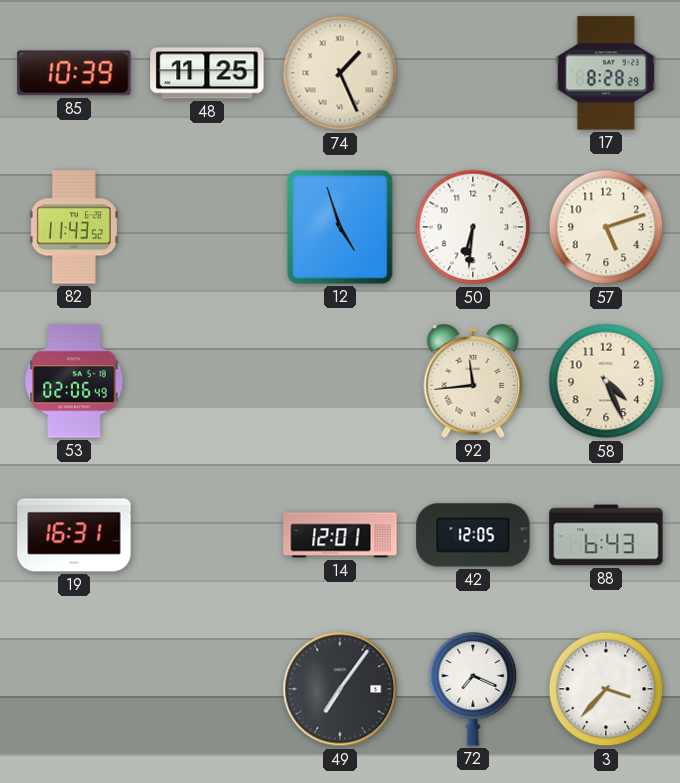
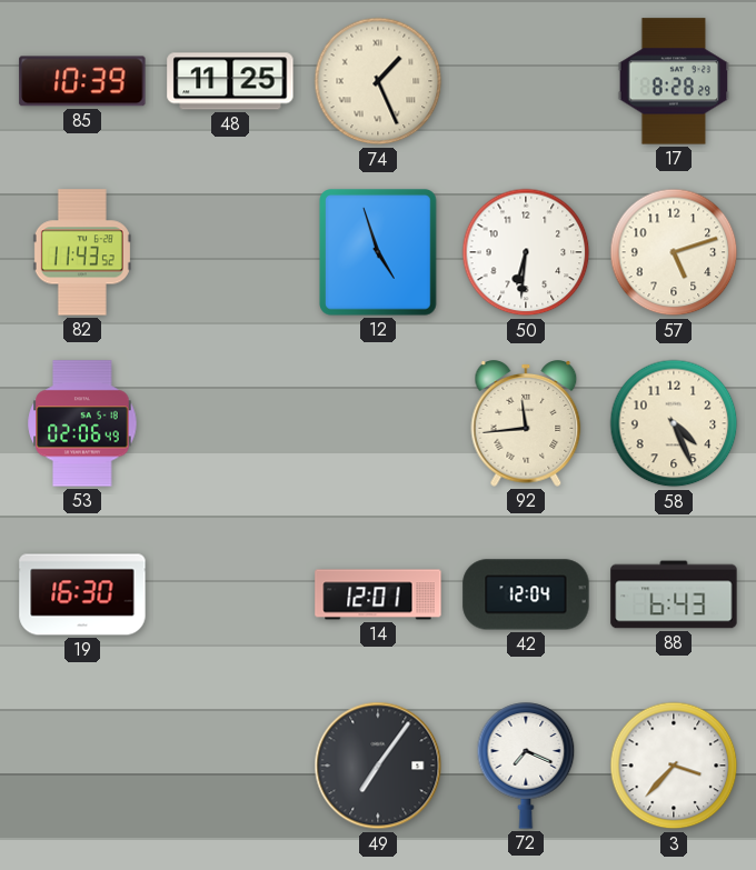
19: 16:31 -> 16:30
42: 12:05 -> 12:04
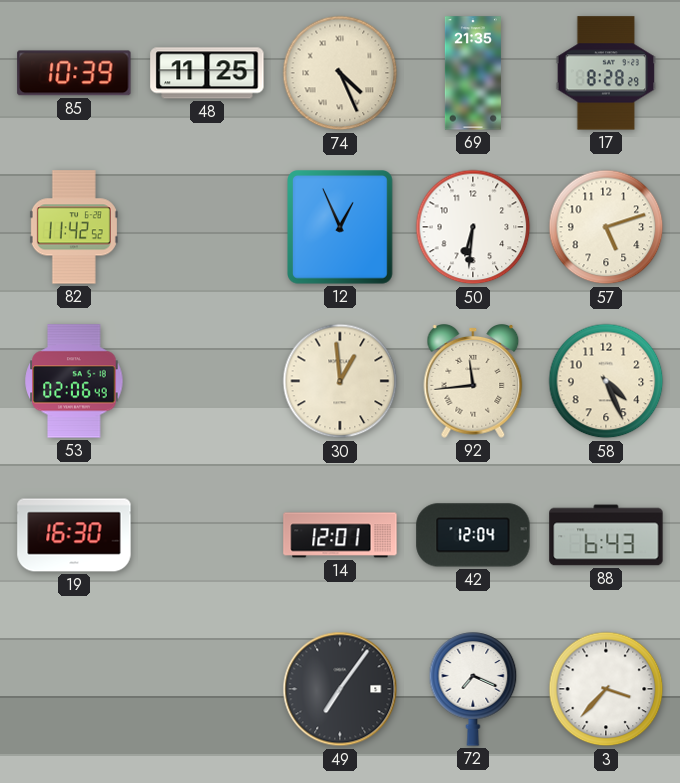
74: 1:26 -> 4:26
69: none -> 21:35
82: 11:43 -> 11:42
12: 4:57 -> 12:56
30: none -> 12:59
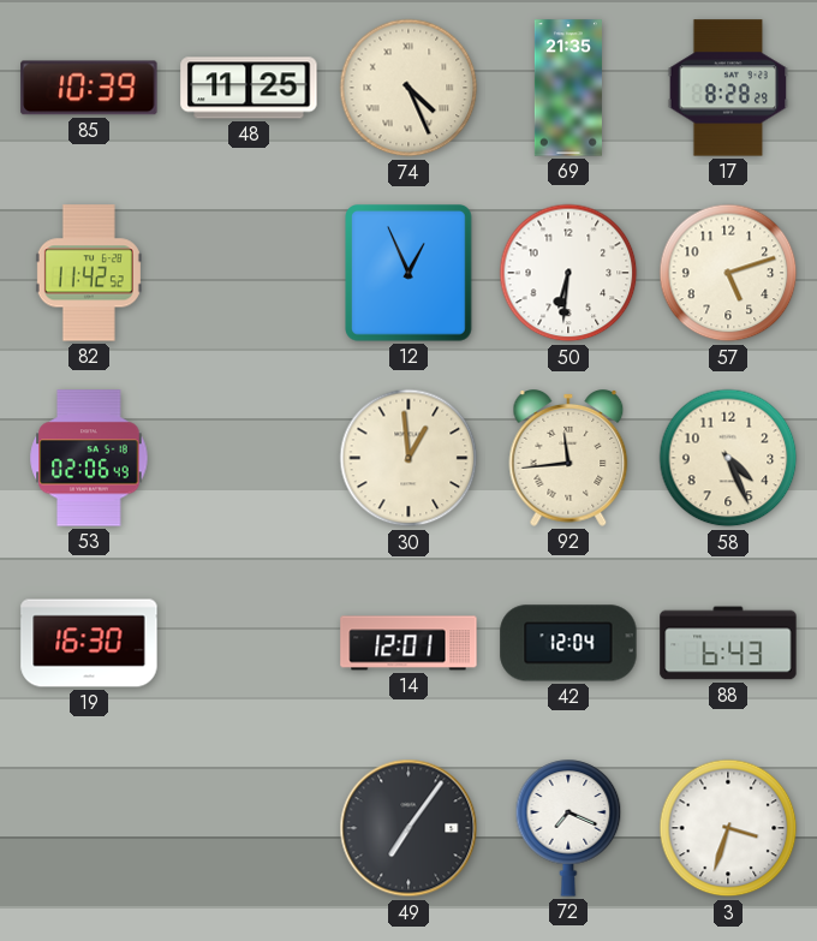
3: 3:37 -> 3:33
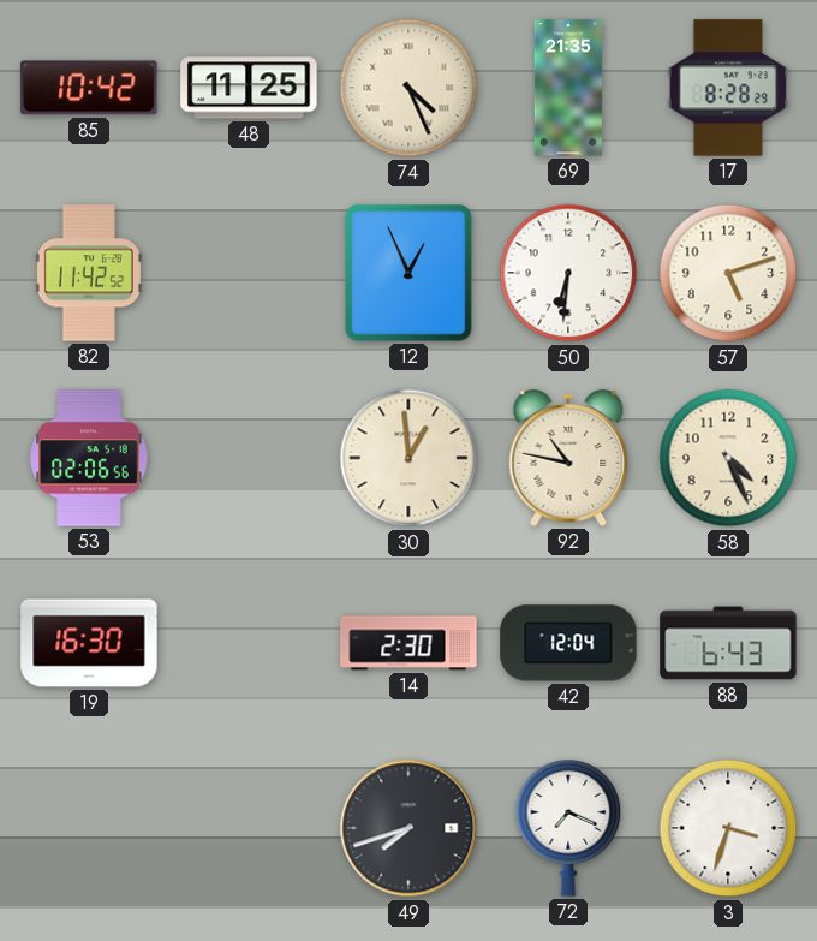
85: 10:39 -> 10:42
53: 02:06:49 -> 02:06:56
92: 11:44 -> 10:47
14: 12:01 -> 2:30
49: 7:06 -> 7:42
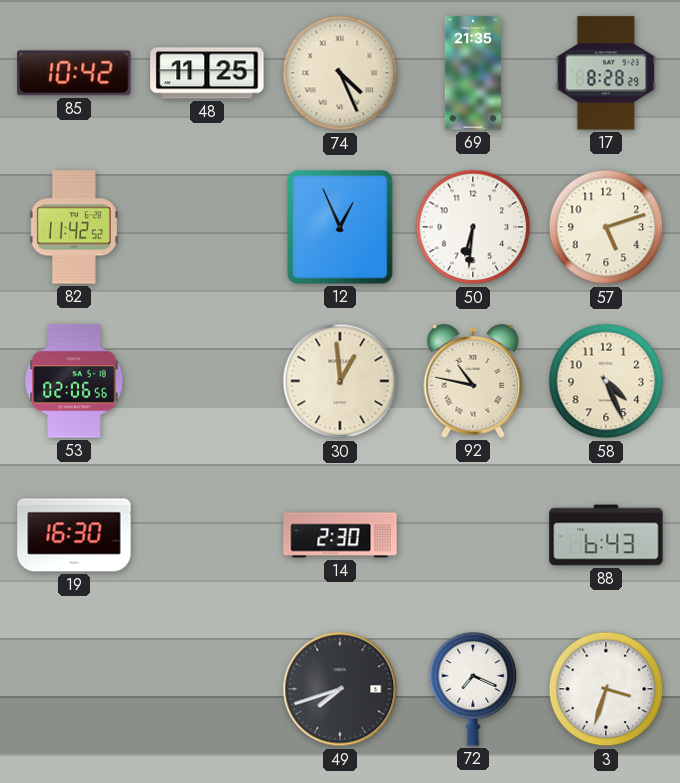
42: 12:04 -> none
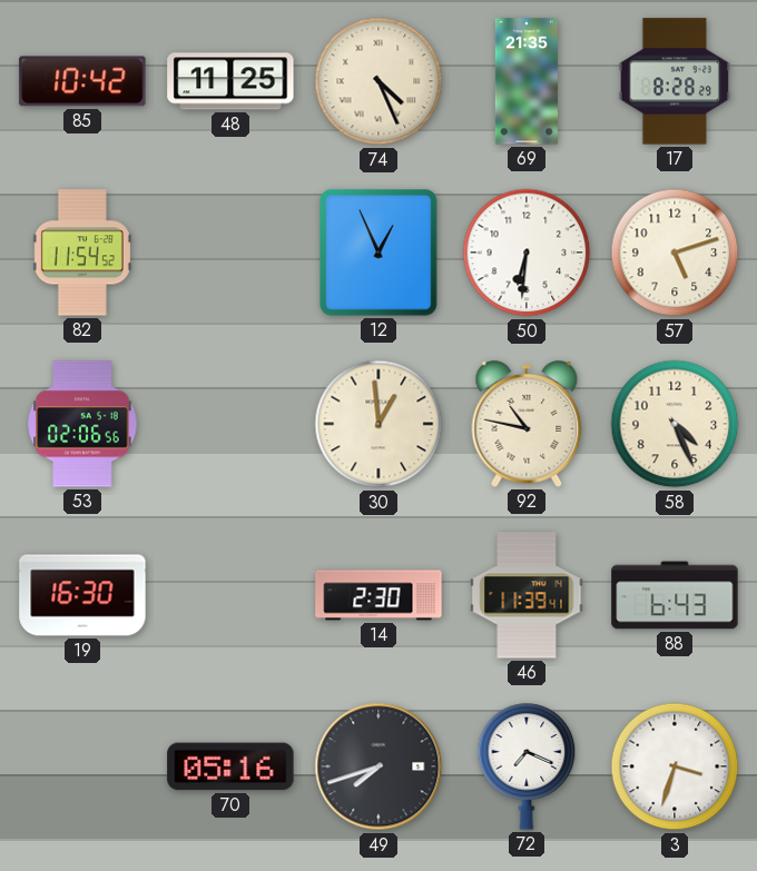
82: 11:42 -> 11:54
46: none -> 11:39
70: none -> 05:16
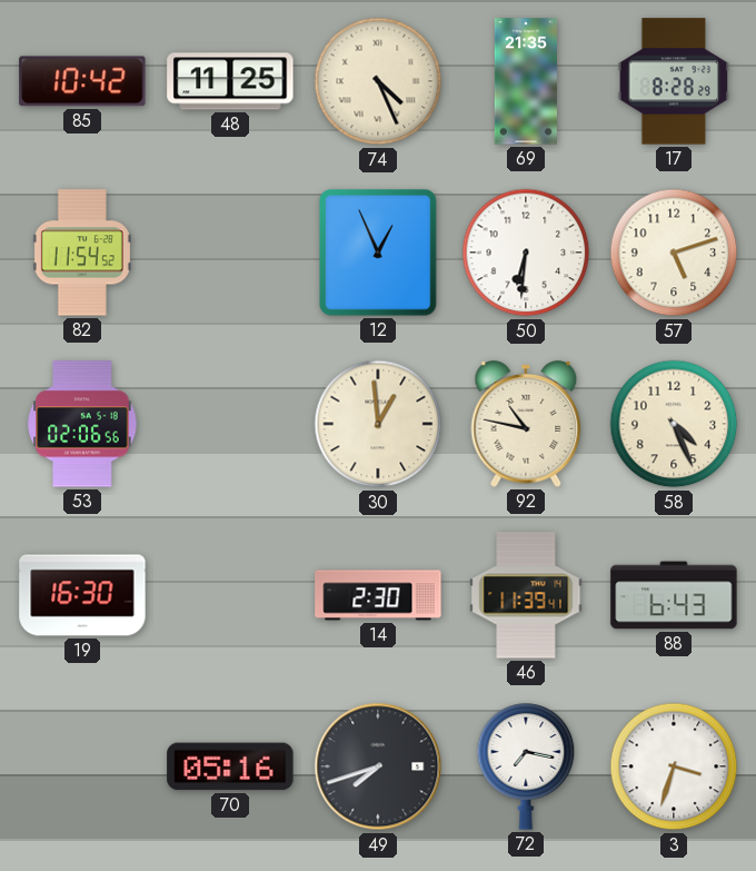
72: 7:19 -> 7:17
